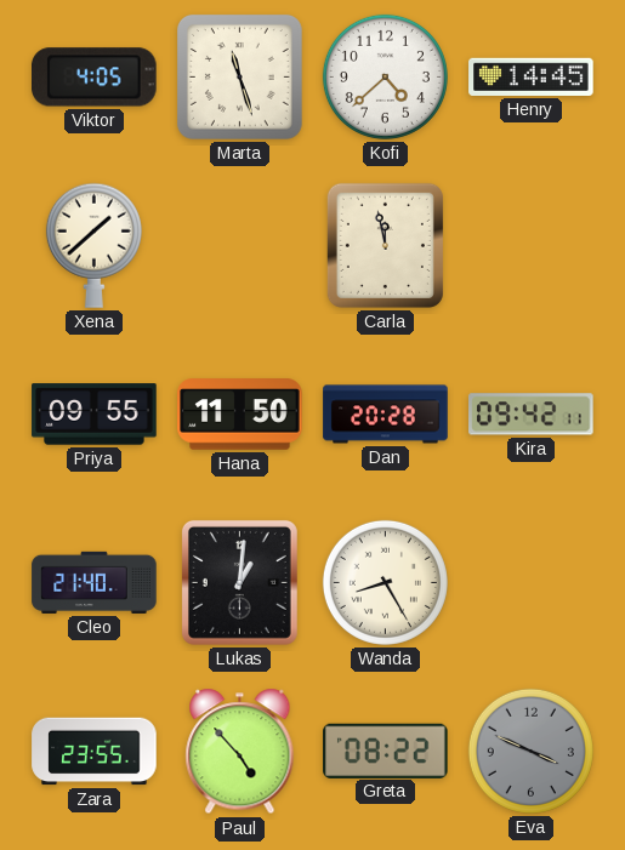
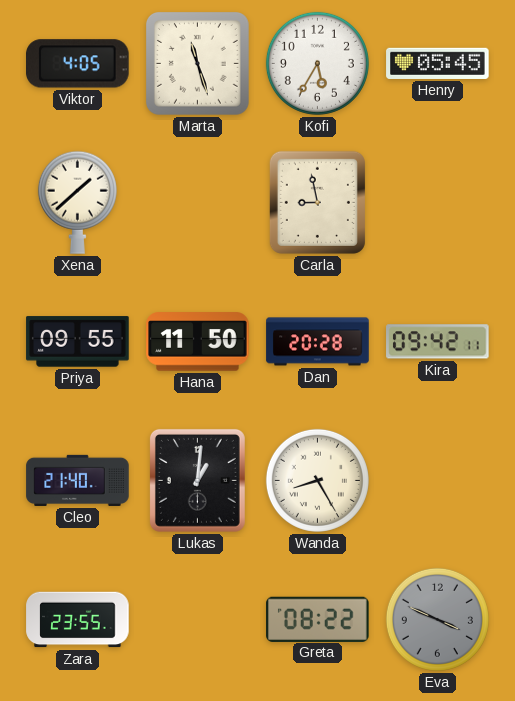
Kofi: 4:38 -> 5:35
Henry: 14:45 -> 05:45
Carla: 11:58 -> 8:58
Paul: 4:53 -> none
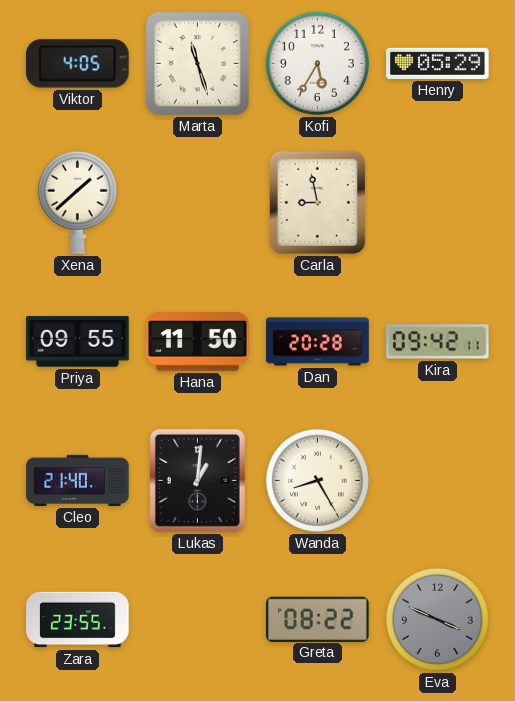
Henry: 05:45 -> 05:29
